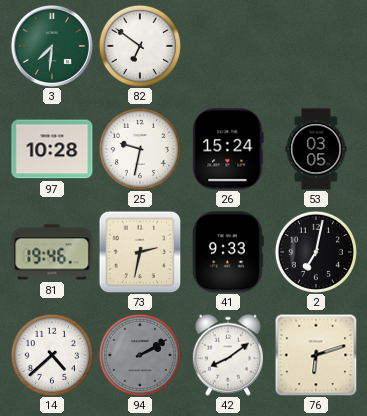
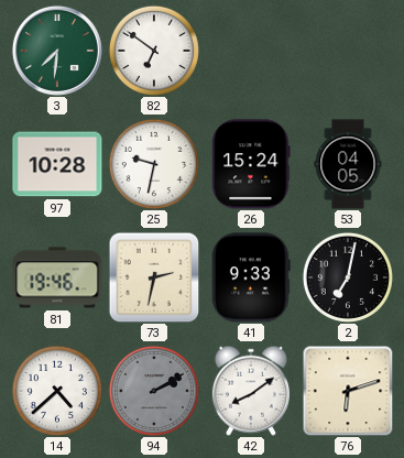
53: 03:05 -> 04:05
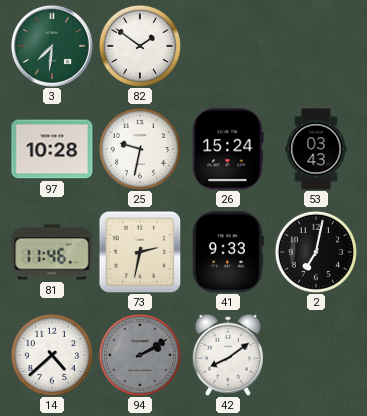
82: 6:51 -> 1:51
53: 04:05 -> 03:43
81: 19:46 -> 11:46
76: 6:12 -> none
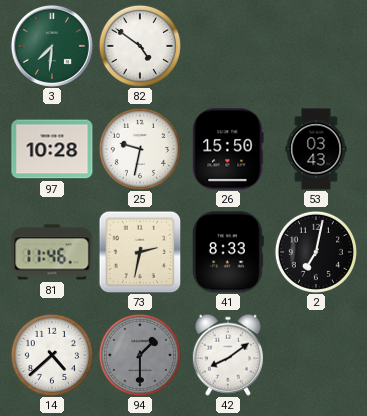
82: 1:51 -> 4:51
26: 15:24 -> 15:50
41: 9:33 -> 8:33
94: 2:10 -> 1:30
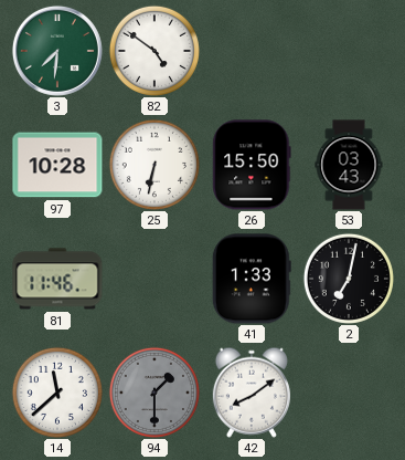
25: 9:32 -> 6:32
73: 2:32 -> none
41: 8:33 -> 1:33
14: 4:38 -> 11:38
